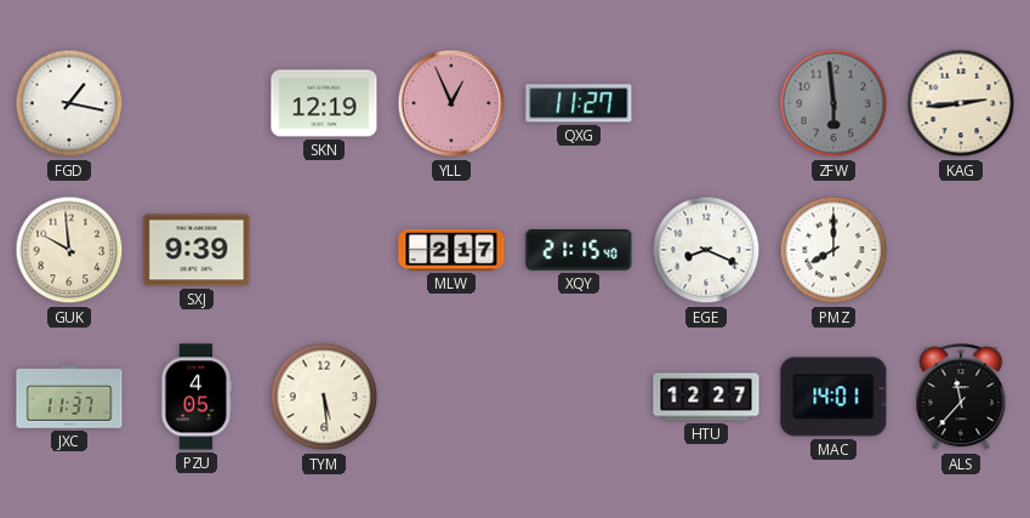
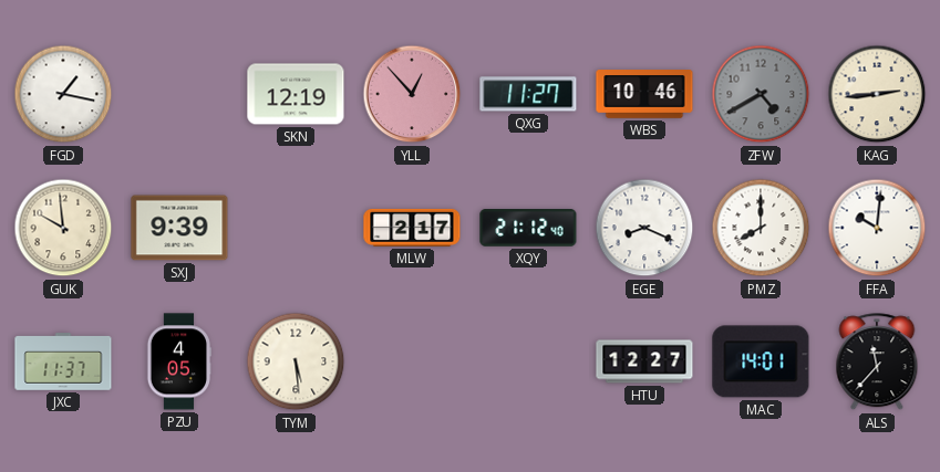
YLL: 12:56 -> 12:53
WBS: none -> 10:46
ZFW: 5:59 -> 4:40
XQY: 21:15 -> 21:12
FFA: none -> 10:01
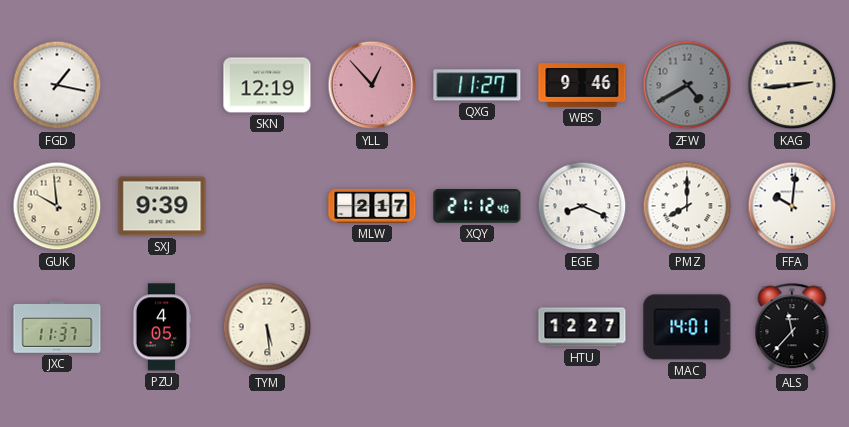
WBS: 10:46 -> 9:46
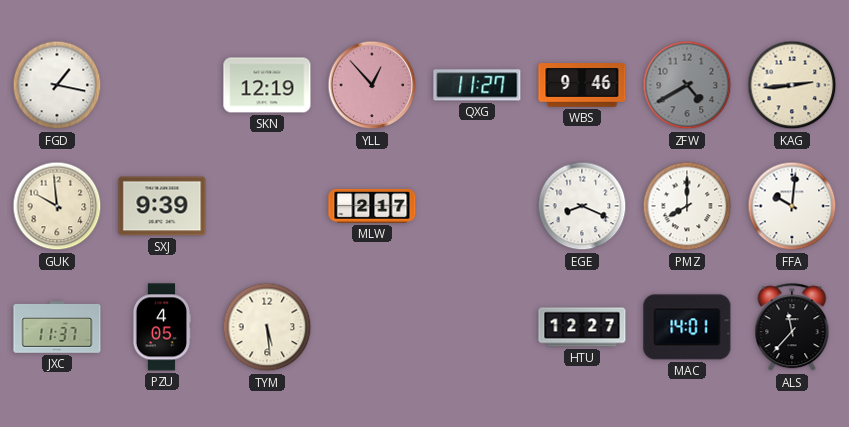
XQY: 21:12 -> none
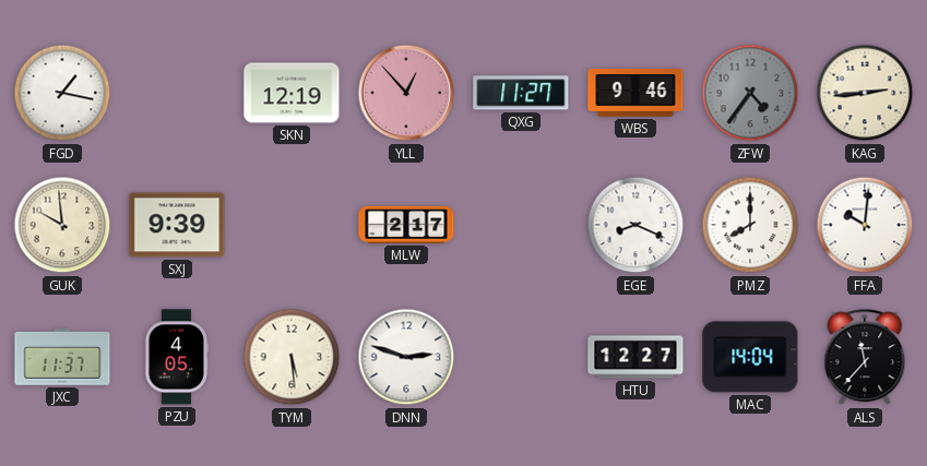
ZFW: 4:40 -> 4:36
DNN: none -> 2:48
MAC: 14:01 -> 14:04
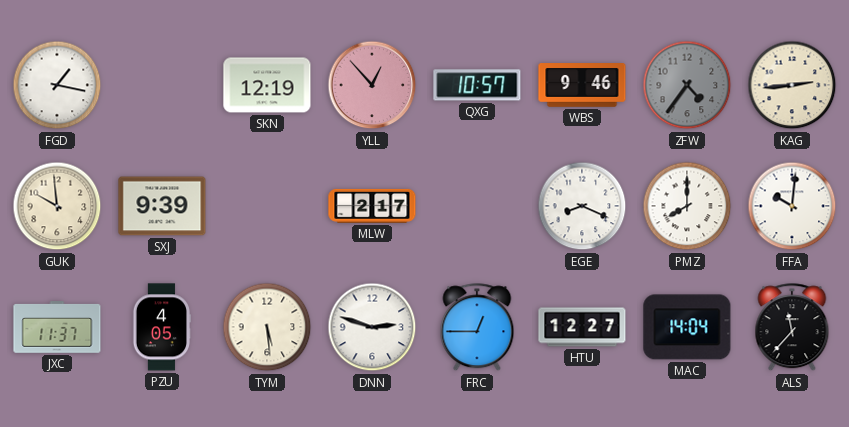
QXG: 11:27 -> 10:57
FRC: none -> 12:45
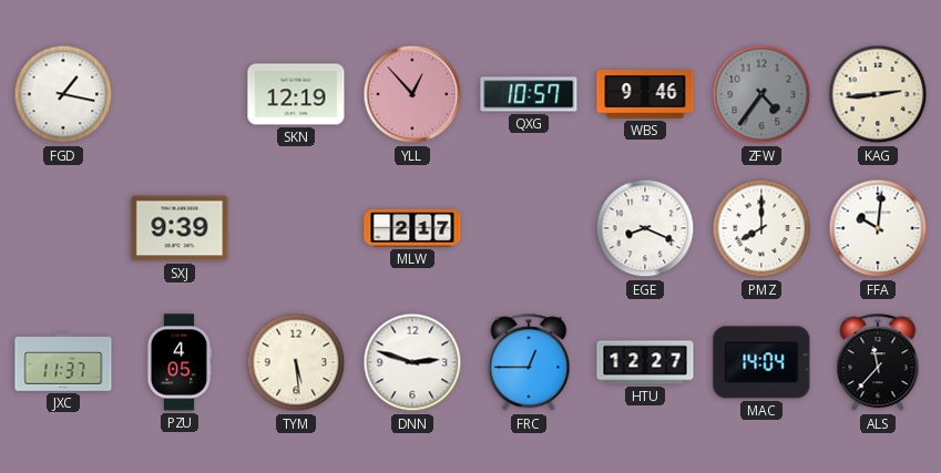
GUK: 9:59 -> none
